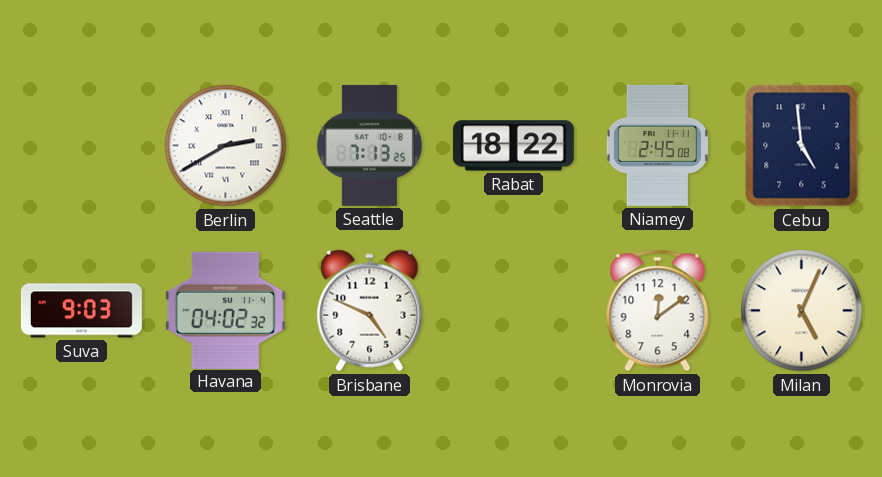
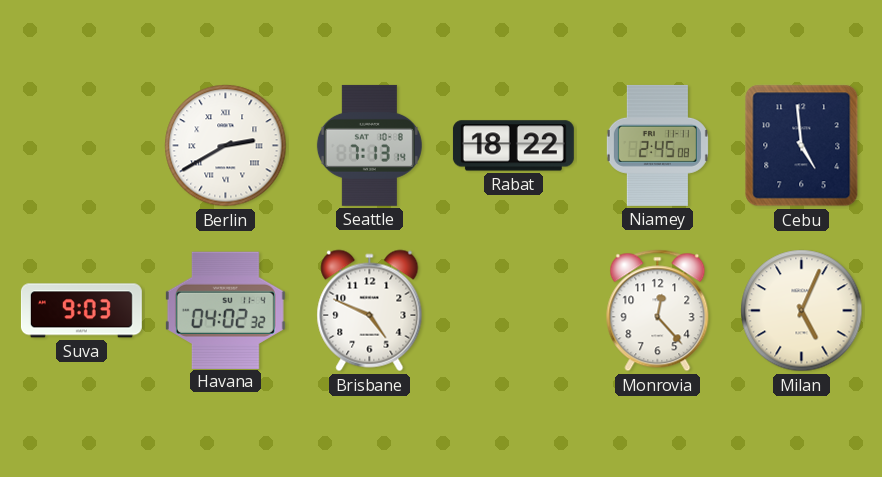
Seattle: 7:13:25 -> 7:13:14
Monrovia: 12:09 -> 12:23
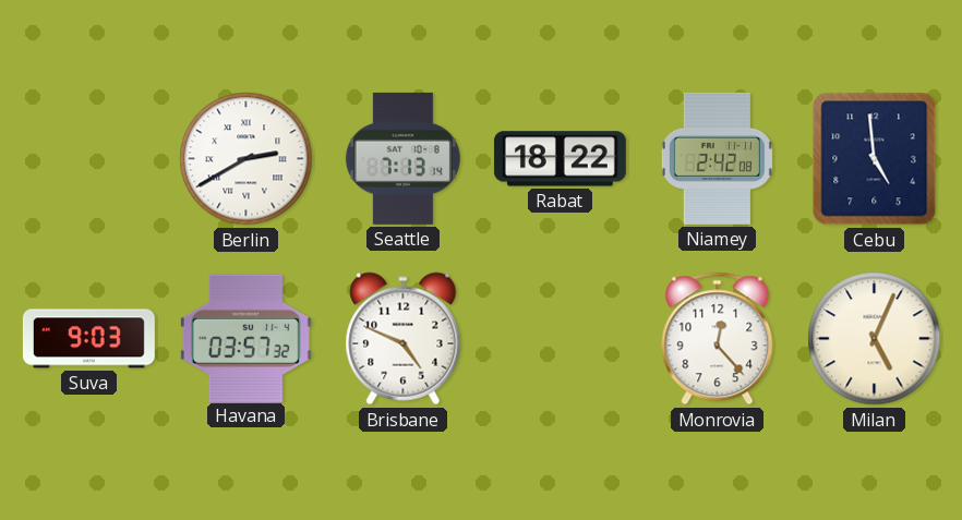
Niamey: 2:45 -> 2:42
Havana: 04:02 -> 03:57
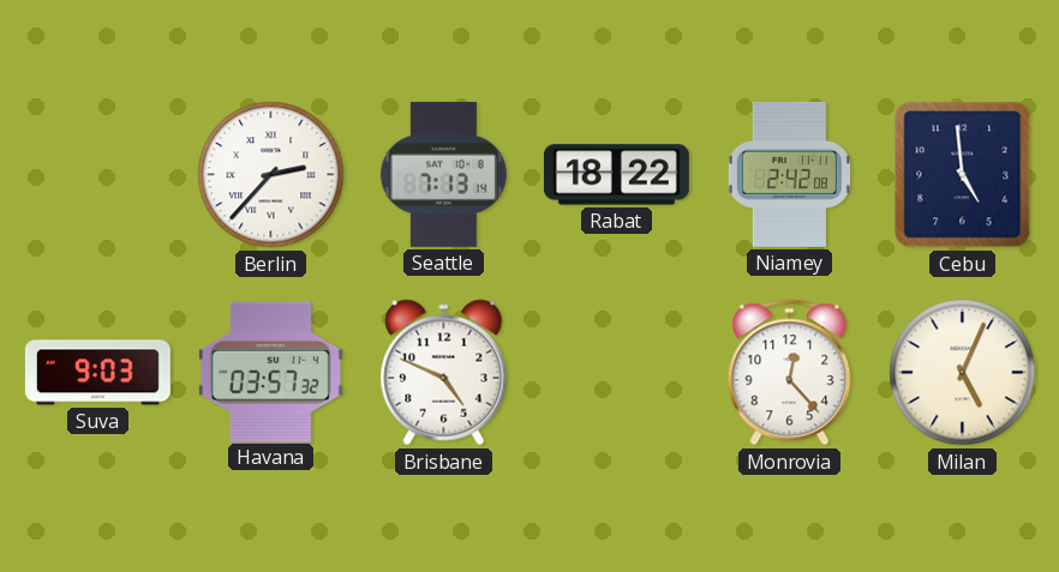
Berlin: 2:40 -> 2:37
